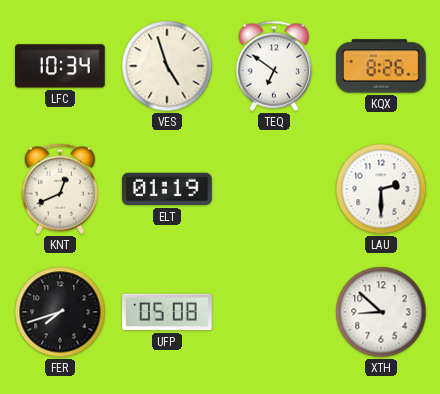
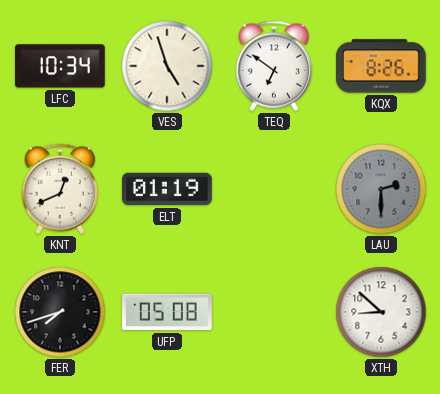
LAU dial: white -> grey
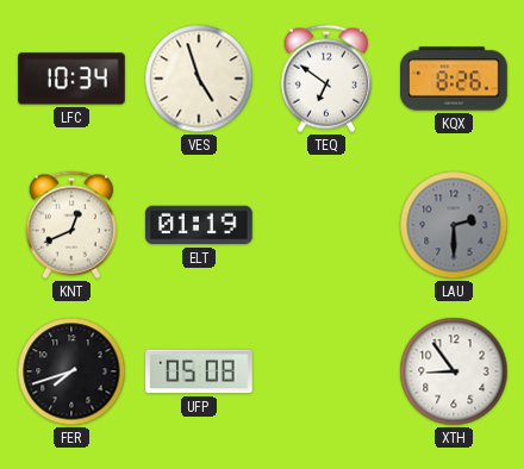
XTH: 8:52 -> 8:54
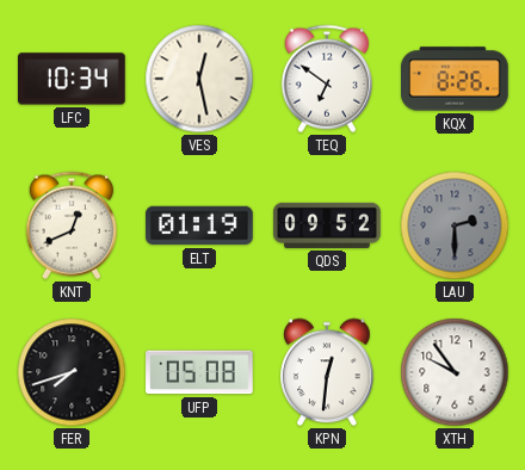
VES: 4:57 -> 12:28
QDS: none -> 09:52
KPN: none -> 12:31
XTH: 8:54 -> 9:54
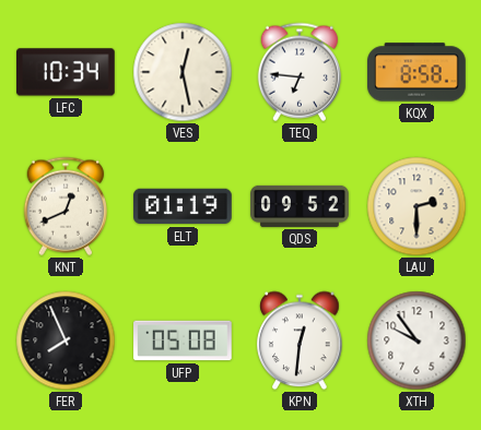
TEQ: 6:51 -> 6:46
KQX: 8:26 -> 8:58
LAU dial: grey -> cream
FER: 7:42 -> 7:56
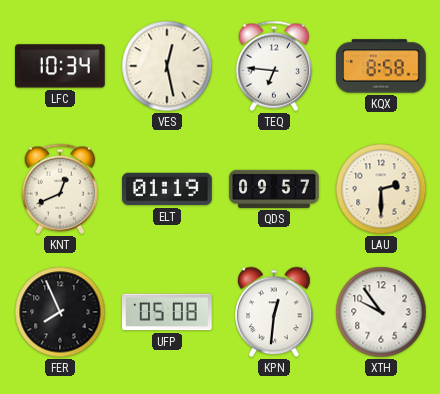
QDS: 09:52 -> 09:57
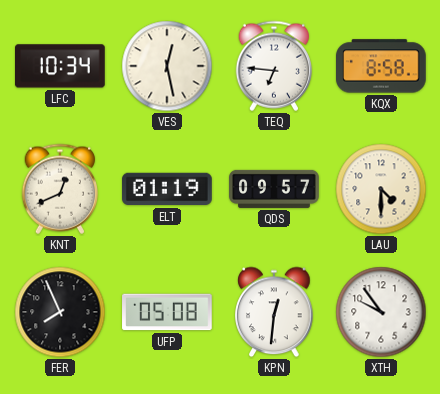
LAU: 2:30 -> 4:30
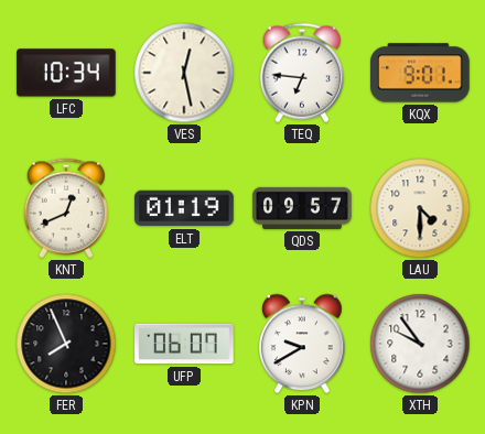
KQX: 8:58 -> 9:01
UFP: 05:08 -> 06:07
KPN: 12:31 -> 9:40
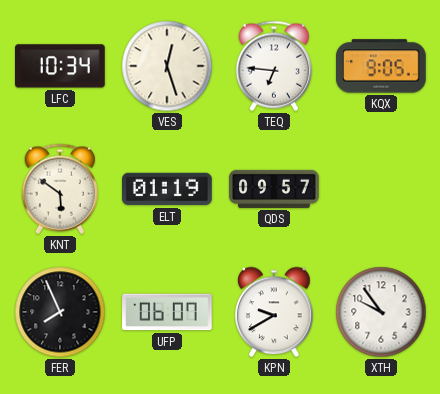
VES: 12:28 -> 12:27
KQX: 9:01 -> 9:05
KNT: 12:41 -> 5:51
LAU: 4:30 -> none
